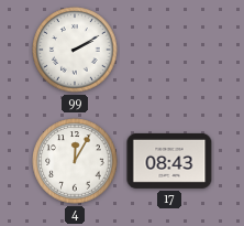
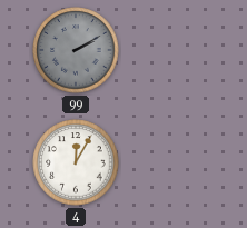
99 dial: white -> grey
17: 08:43 -> none
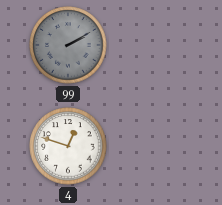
4: 12:05 -> 12:48
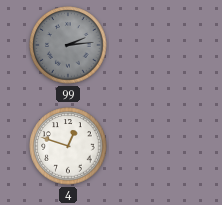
99: 2:10 -> 2:14
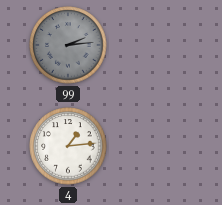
4: 12:48 -> 1:14
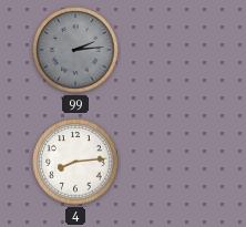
4: 1:14 -> 8:14
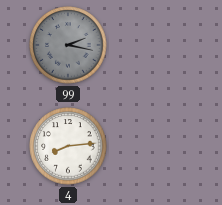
99: 2:14 -> 2:17
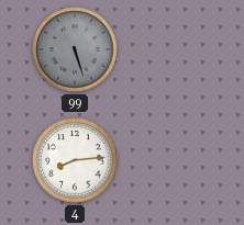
99: 2:17 -> 5:27
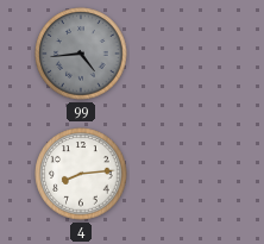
99: 5:27 -> 4:44
